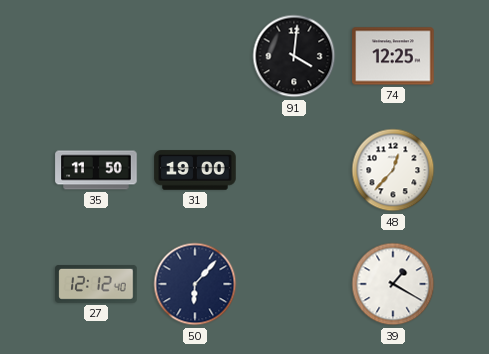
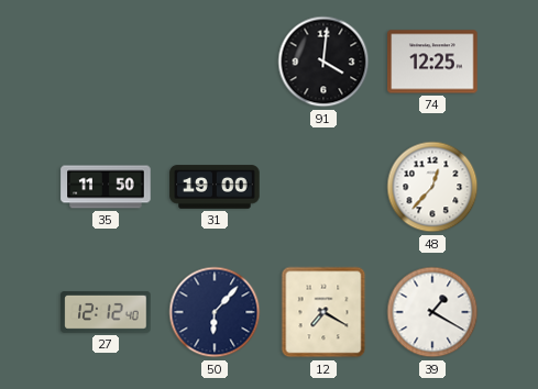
12: none -> 7:20
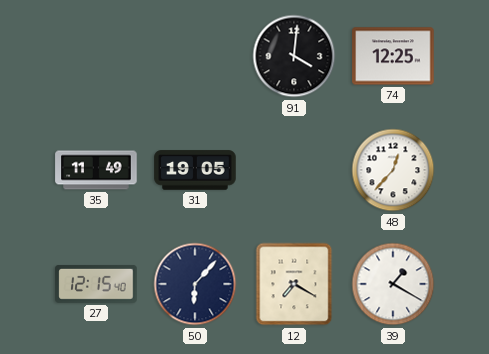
35: 11:50 -> 11:49
31: 19:00 -> 19:05
27: 12:12 -> 12:15
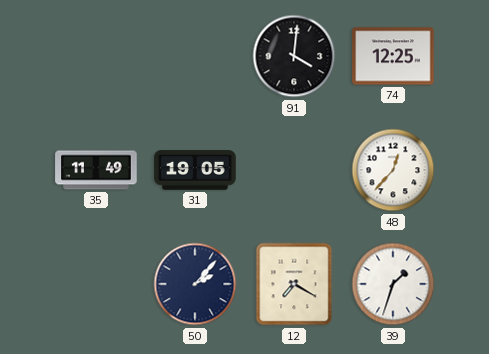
27: 12:15 -> none
50: 6:07 -> 2:07
39: 1:20 -> 1:33
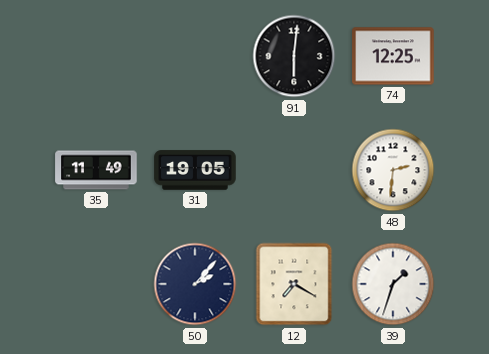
91: 4:01 -> 6:01
48: 12:37 -> 2:31
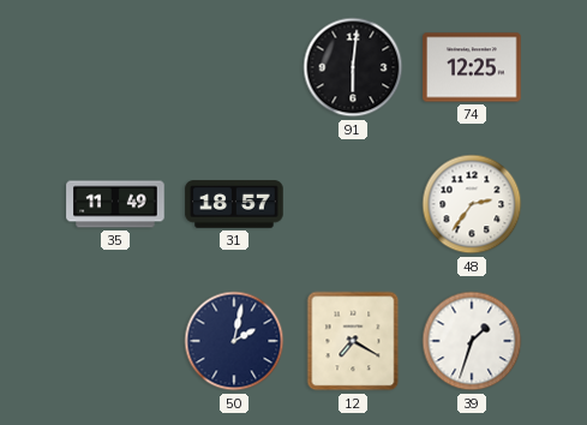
31: 19:05 -> 18:57
48: 2:31 -> 2:36
50: 2:07 -> 2:02
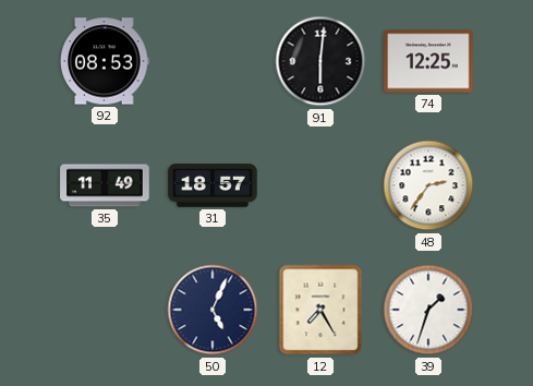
92: none -> 08:53
50: 2:02 -> 5:04
12: 7:20 -> 7:25
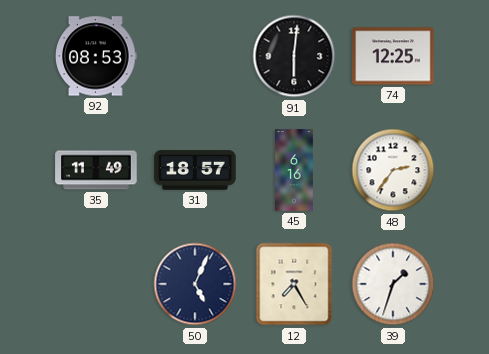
45: none -> 6:16
